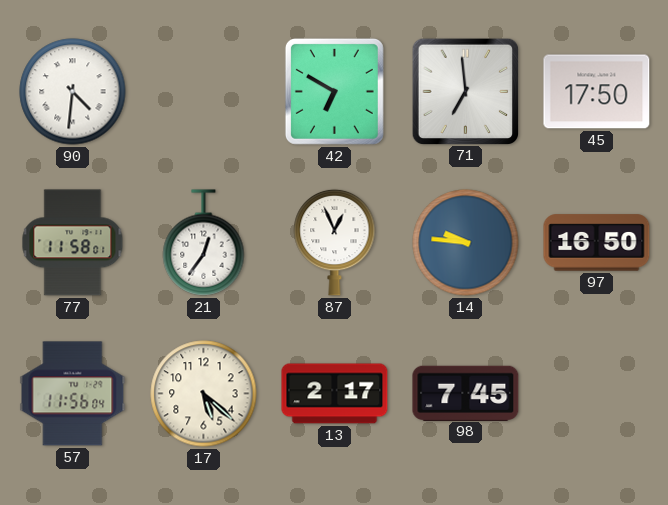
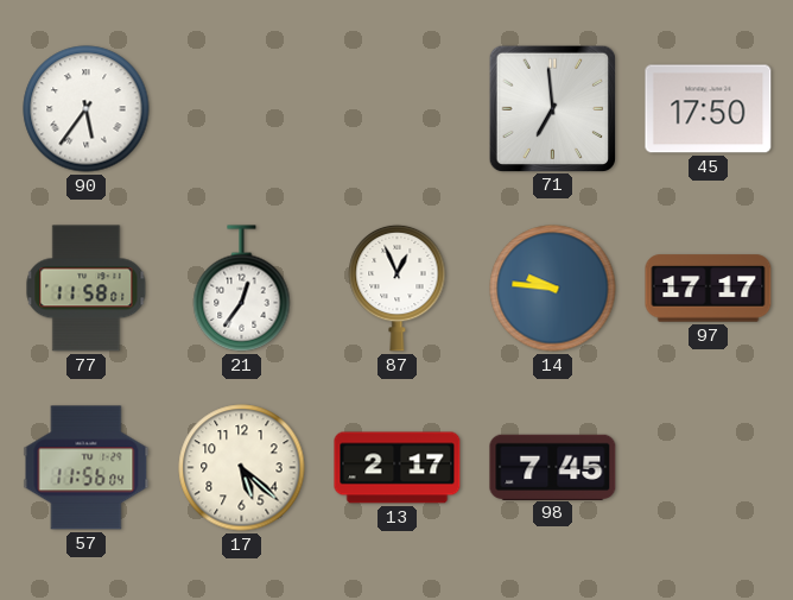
90: 4:31 -> 5:36
42: 6:50 -> none
97: 16:50 -> 17:17
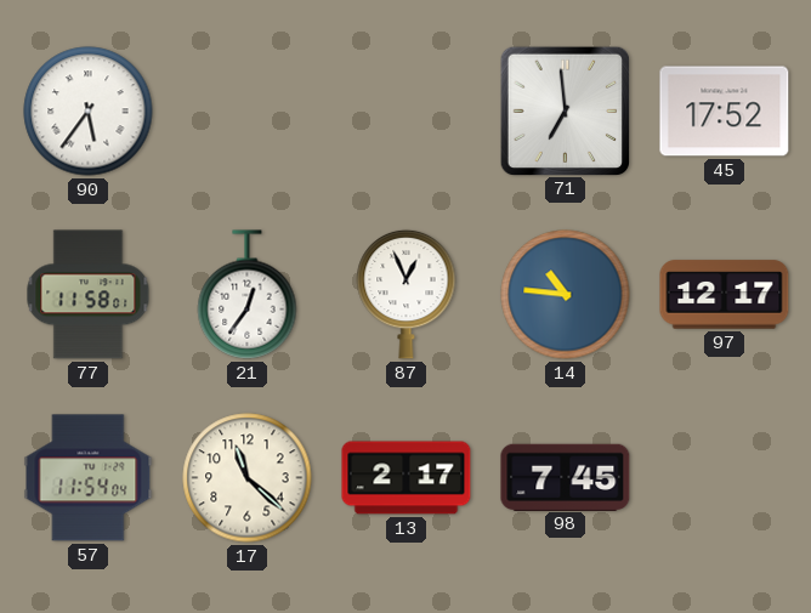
45: 17:50 -> 17:52
14: 9:46 -> 10:46
97: 17:17 -> 12:17
57: 11:56 -> 11:54
17: 5:22 -> 11:22
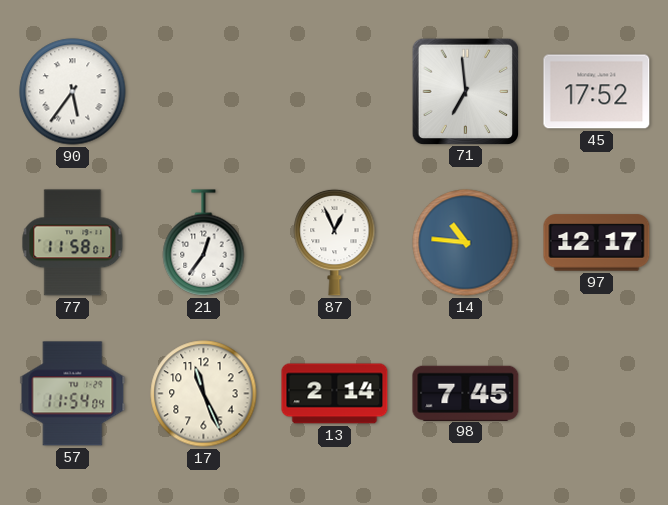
17: 11:22 -> 11:26
13: 2:17 -> 2:14
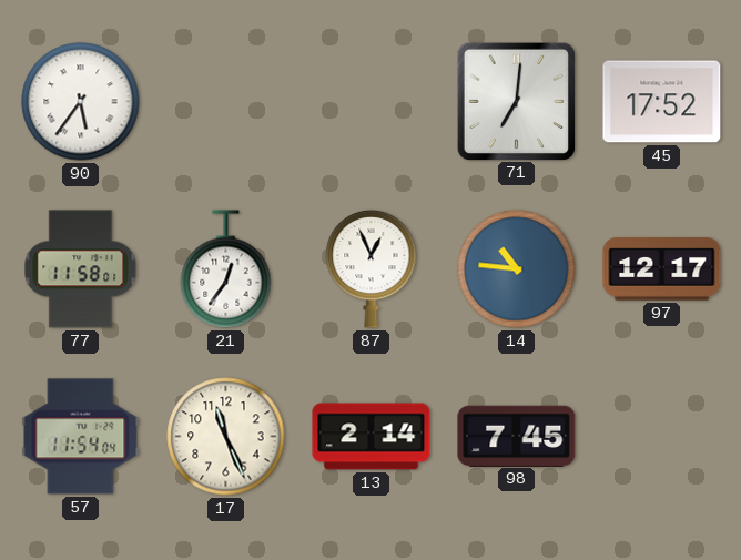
71: 6:59 -> 7:01
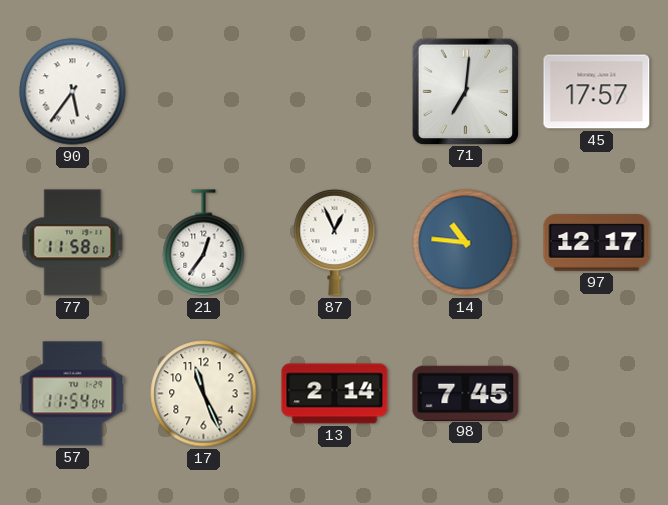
45: 17:52 -> 17:57
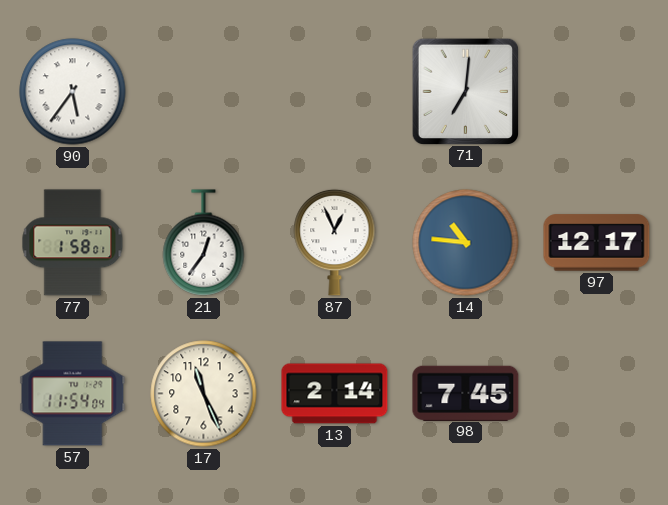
45: 17:57 -> none
77: 11:58 -> 1:58
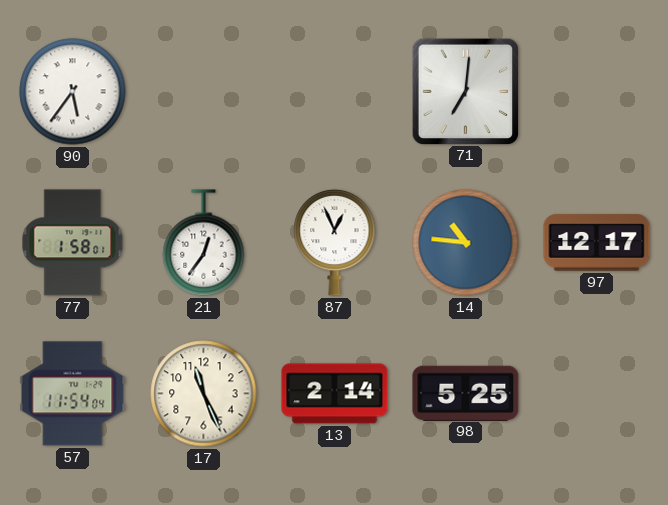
98: 7:45 -> 5:25
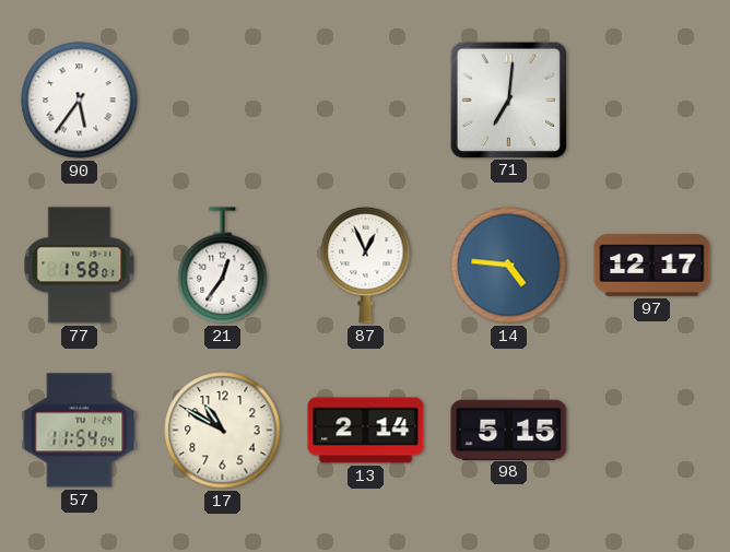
14: 10:46 -> 4:46
17: 11:26 -> 10:50
98: 5:25 -> 5:15
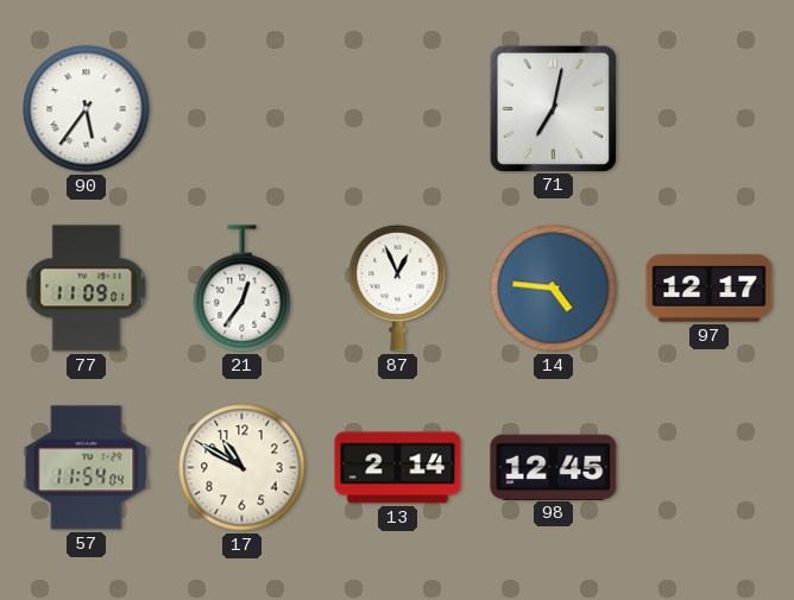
71: 7:01 -> 7:02
77: 1:58 -> 11:09
98: 5:15 -> 12:45
